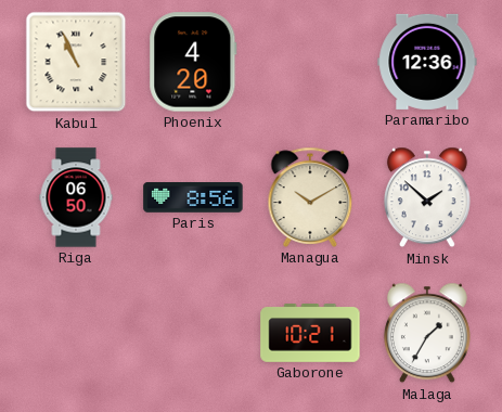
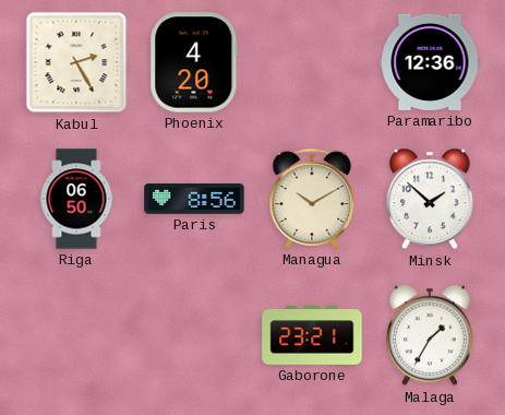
Kabul: 10:56 -> 2:25
Gaborone: 10:21 -> 23:21
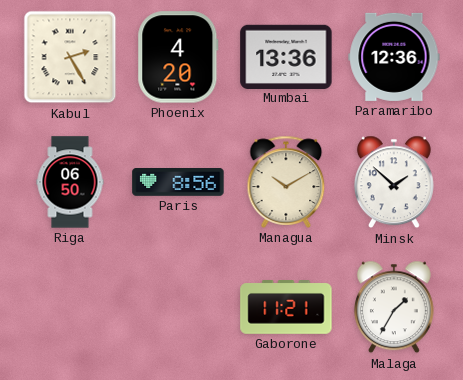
Mumbai: none -> 13:36
Gaborone: 23:21 -> 11:21
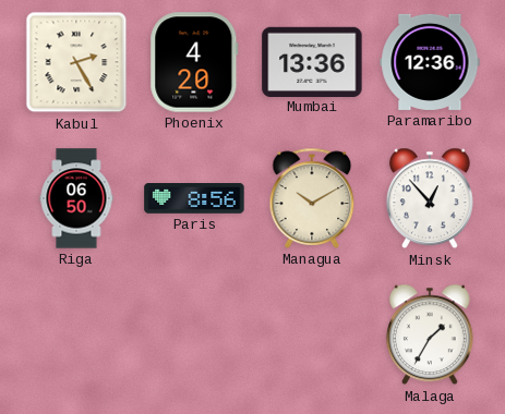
Minsk: 1:52 -> 12:53
Gaborone: 11:21 -> none
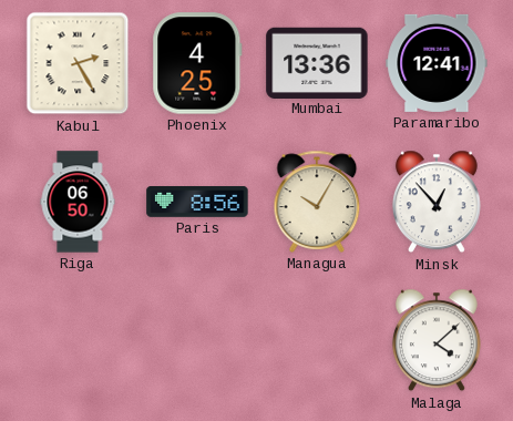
Phoenix: 4:20 -> 4:25
Paramaribo: 12:36 -> 12:41
Managua: 10:10 -> 10:05
Malaga: 1:35 -> 4:08
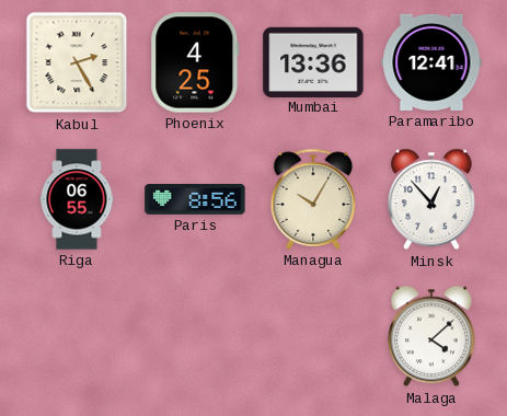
Riga: 06:50 -> 06:55
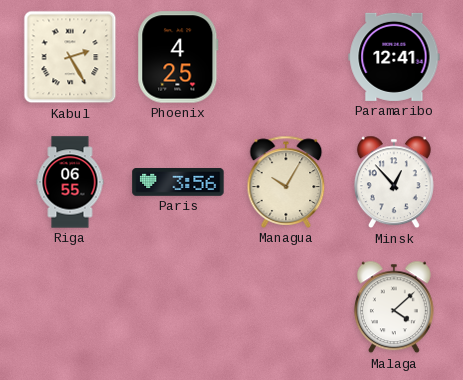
Mumbai: 13:36 -> none
Paris: 8:56 -> 3:56
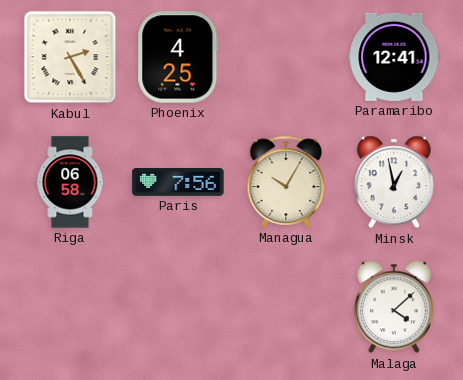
Riga: 06:55 -> 06:58
Paris: 3:56 -> 7:56
Minsk: 12:53 -> 12:58
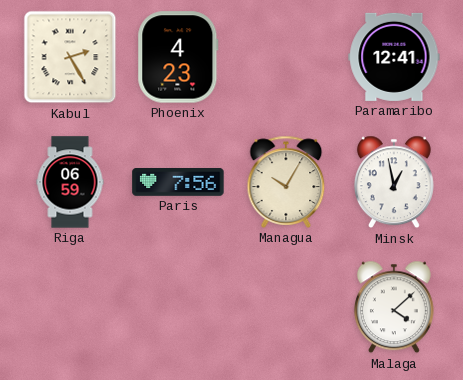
Phoenix: 4:25 -> 4:23
Riga: 06:58 -> 06:59
